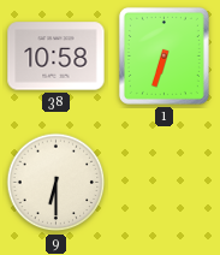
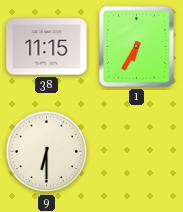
38: 10:58 -> 11:15
1: 6:33 -> 6:35
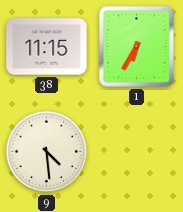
9: 6:30 -> 4:29
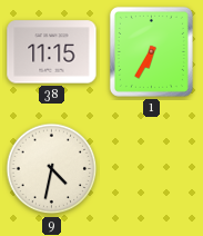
9: 4:29 -> 4:32
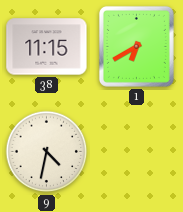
1: 6:35 -> 6:40
